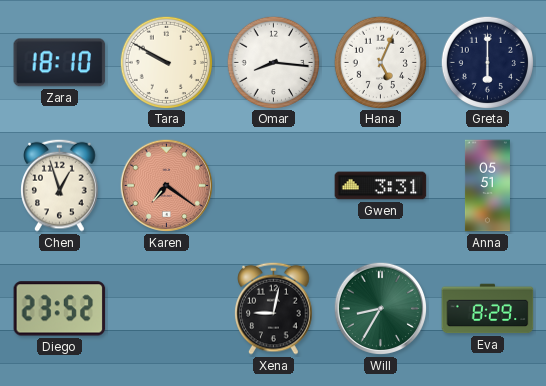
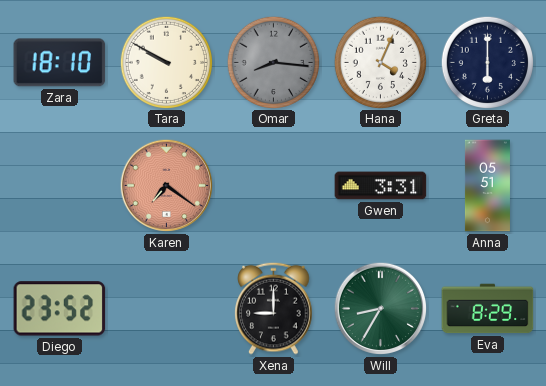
Omar dial: white -> grey
Hana: 5:04 -> 4:04
Chen: 12:57 -> none
Xena: 9:02 -> 9:00
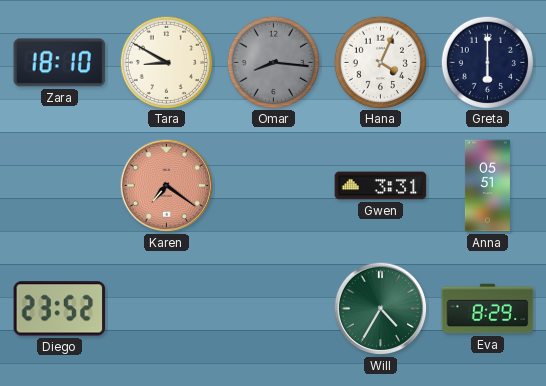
Tara: 9:50 -> 8:50
Xena: 9:00 -> none
Will: 8:35 -> 4:35
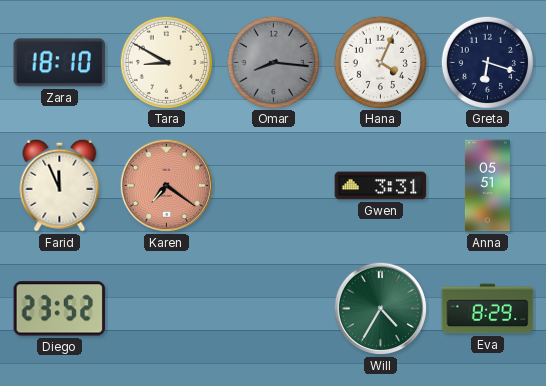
Greta: 6:00 -> 6:18
Farid: none -> 11:56
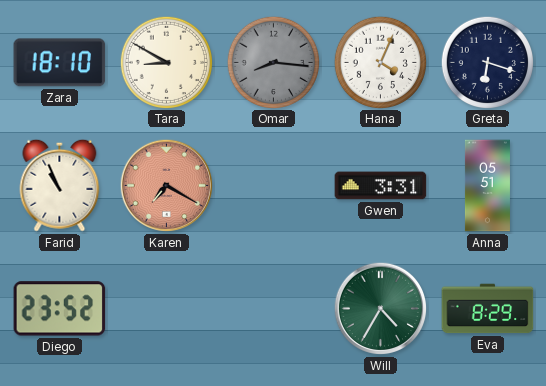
Farid: 11:56 -> 10:56
Karen: 7:21 -> 7:20
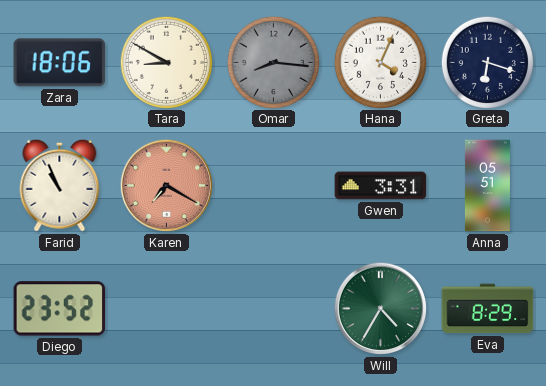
Zara: 18:10 -> 18:06
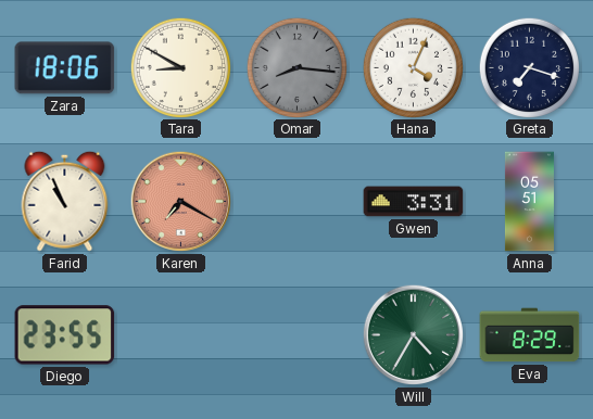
Greta: 6:18 -> 7:18
Diego: 23:52 -> 23:55
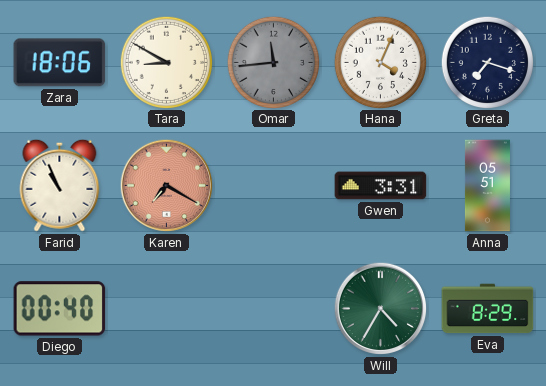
Omar: 8:16 -> 11:44
Diego: 23:55 -> 00:40
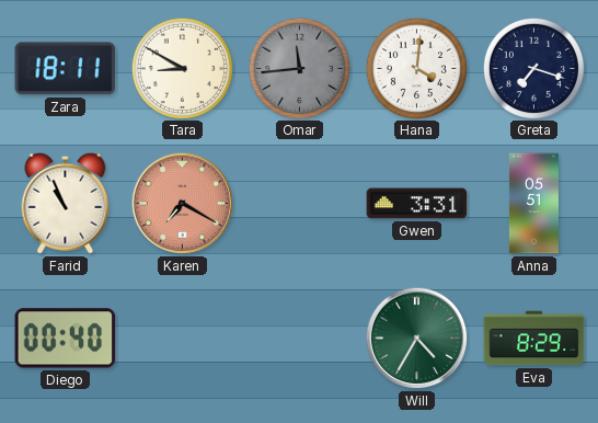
Zara: 18:06 -> 18:11
Hana: 4:04 -> 4:01
